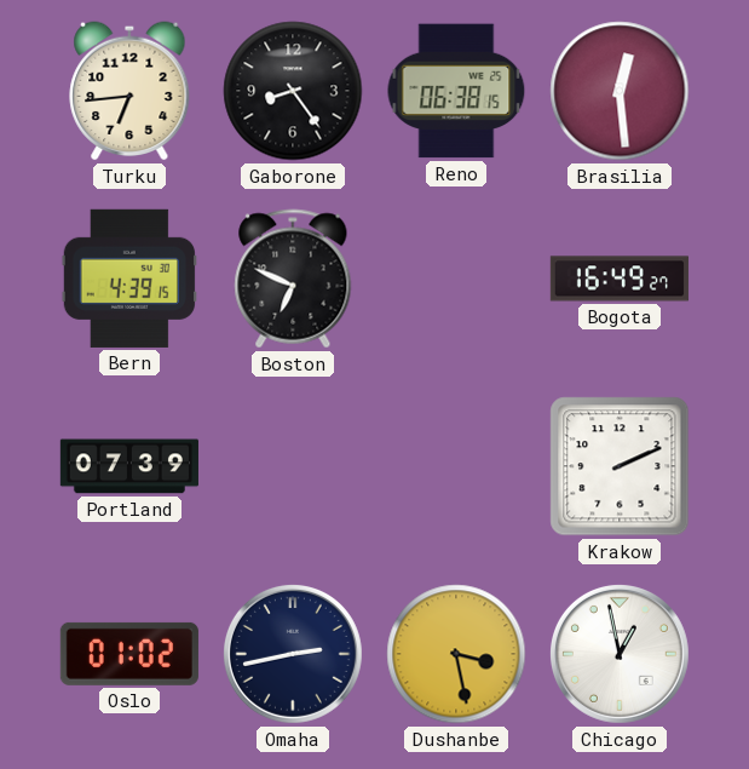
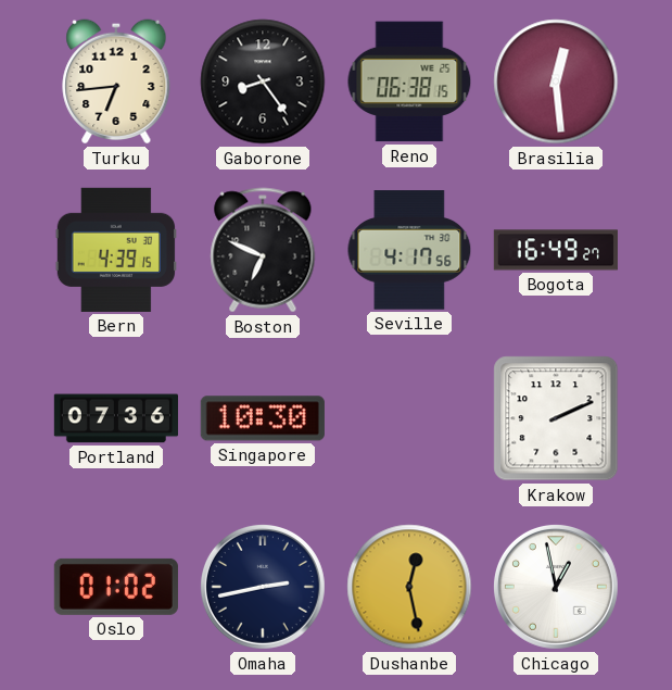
Seville: none -> 4:17
Portland: 07:39 -> 07:36
Singapore: none -> 10:30
Dushanbe: 3:28 -> 12:28
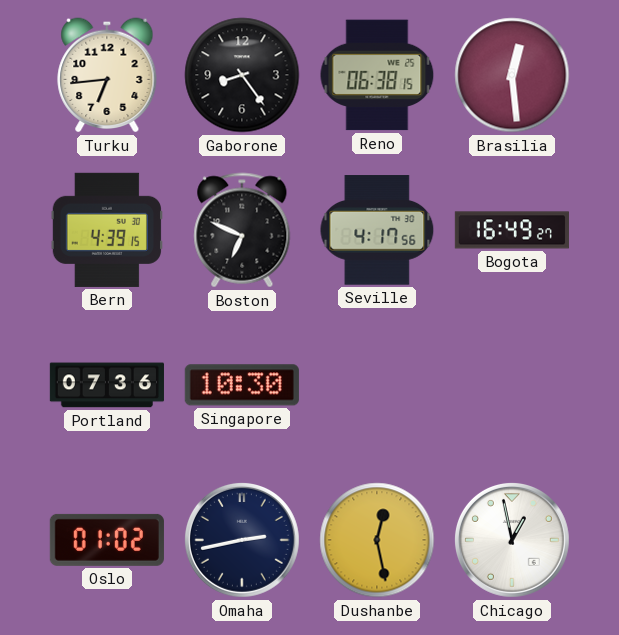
Krakow: 2:11 -> none
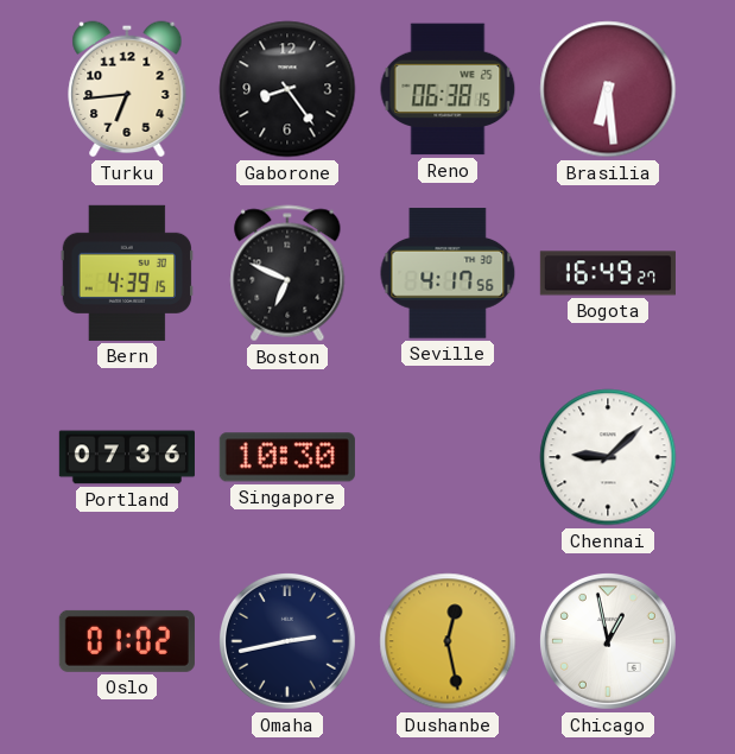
Brasilia: 12:29 -> 6:29
Chennai: none -> 9:08
